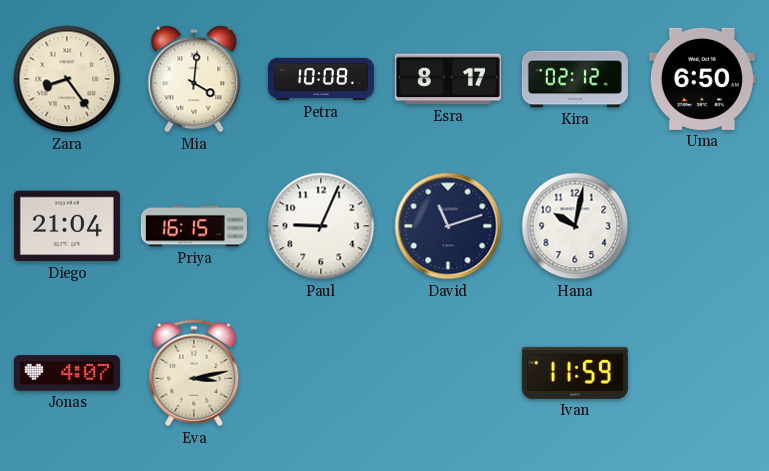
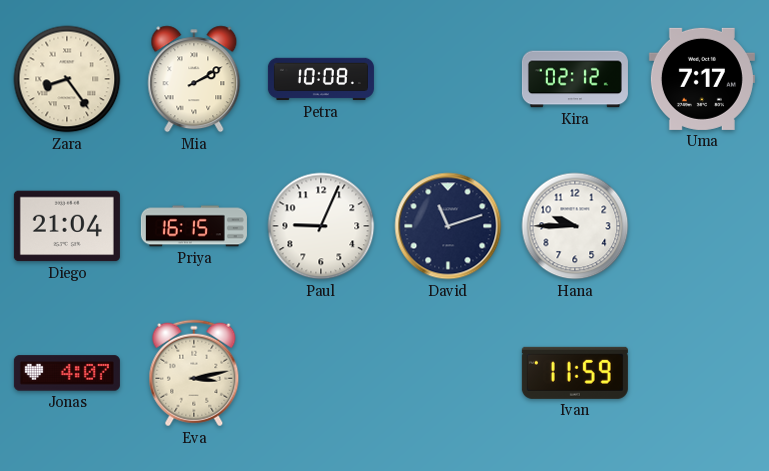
Mia: 4:01 -> 2:10
Esra: 8:17 -> none
Uma: 6:50 -> 7:17
Hana: 10:02 -> 9:45
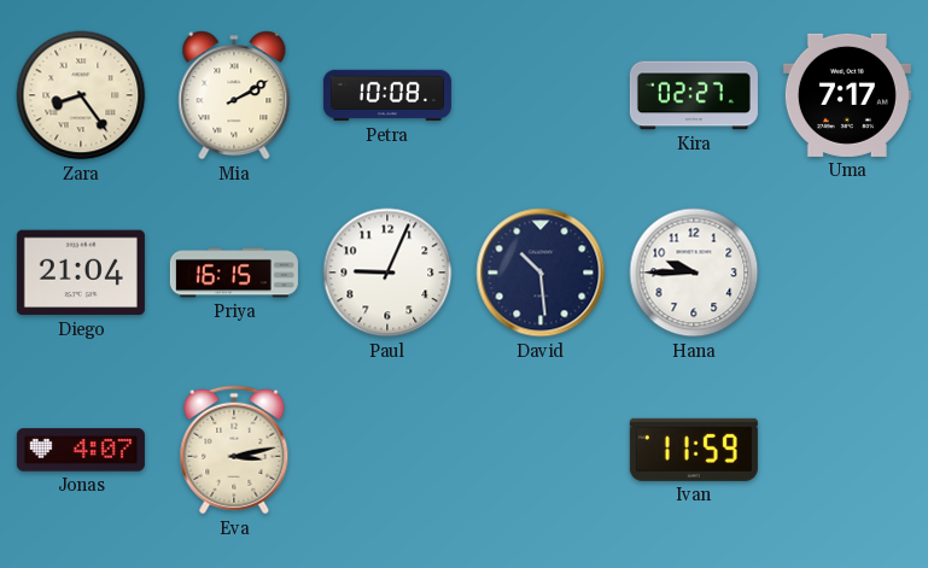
Kira: 02:12 -> 02:27
David: 11:12 -> 10:29
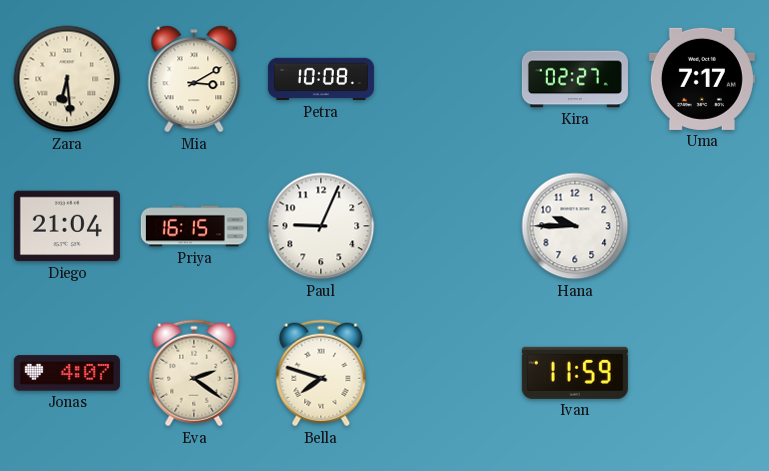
Zara: 8:24 -> 6:29
Mia: 2:10 -> 3:10
David: 10:29 -> none
Eva: 3:13 -> 2:21
Bella: none -> 7:48
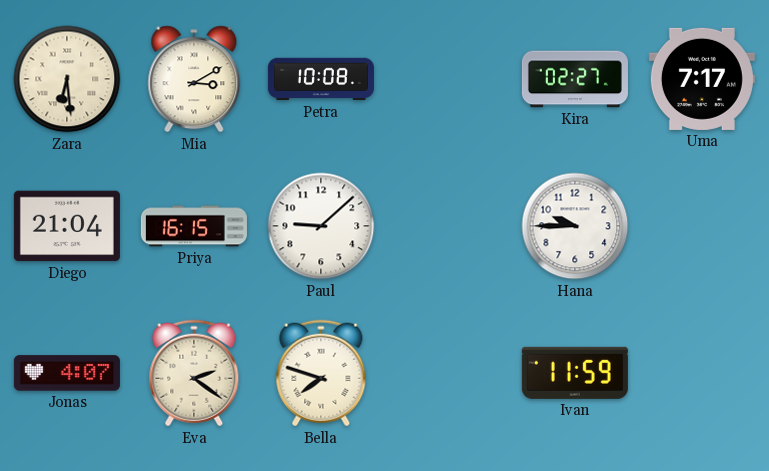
Paul: 9:04 -> 9:08
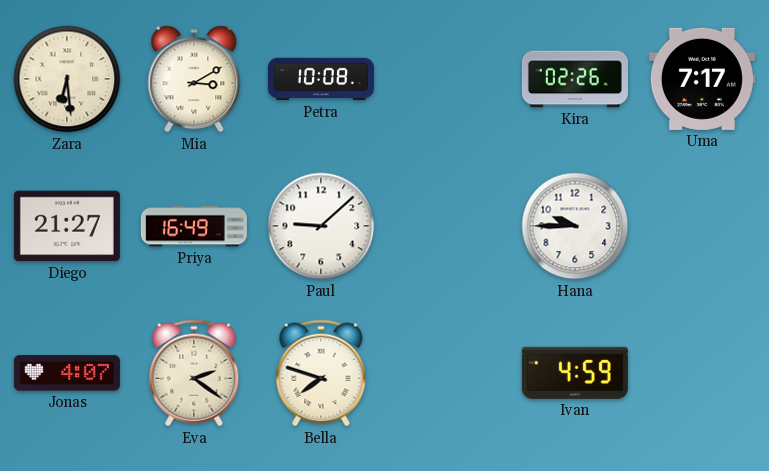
Kira: 02:27 -> 02:26
Diego: 21:04 -> 21:27
Priya: 16:15 -> 16:49
Ivan: 11:59 -> 4:59
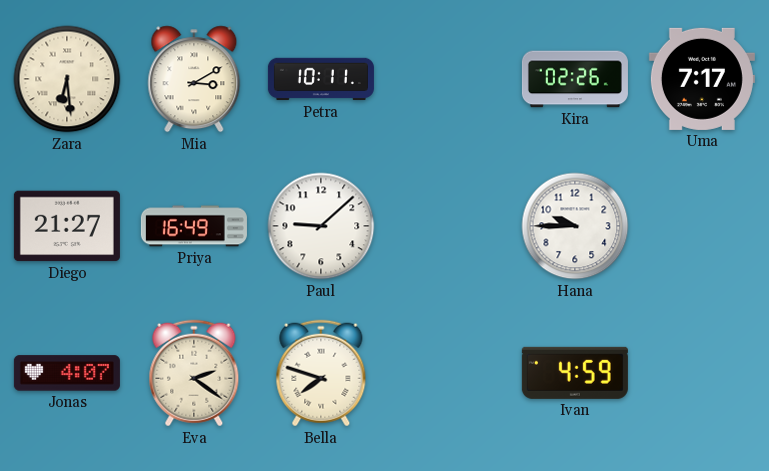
Petra: 10:08 -> 10:11
